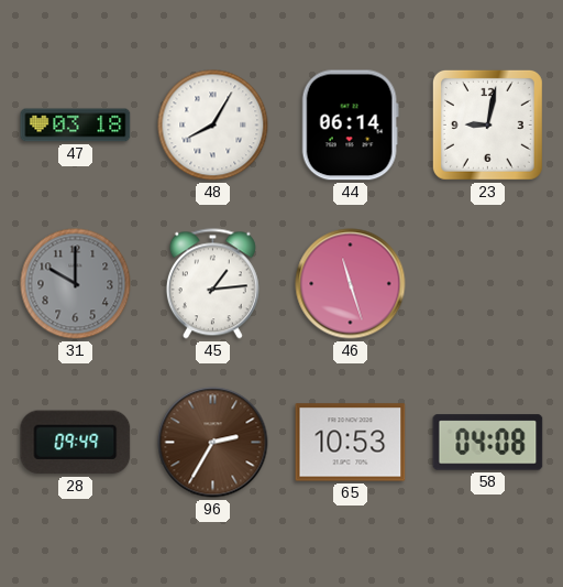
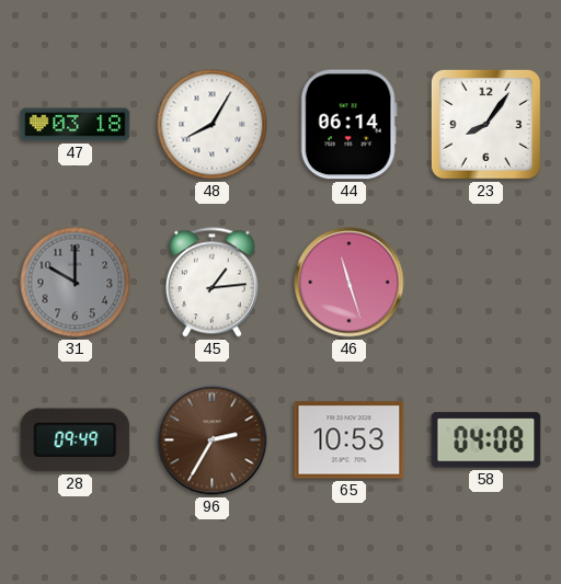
23: 9:02 -> 8:06
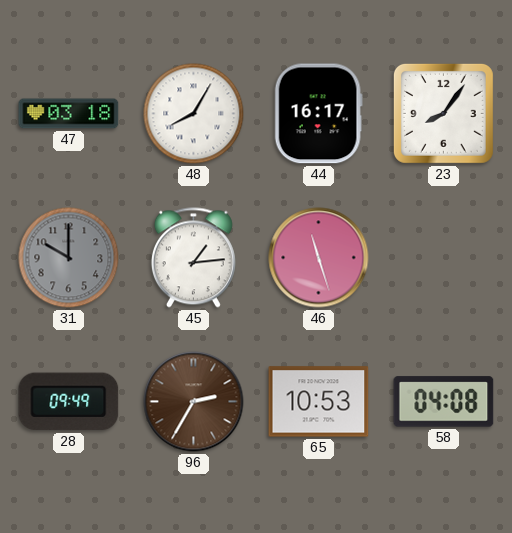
44: 06:14 -> 16:17
